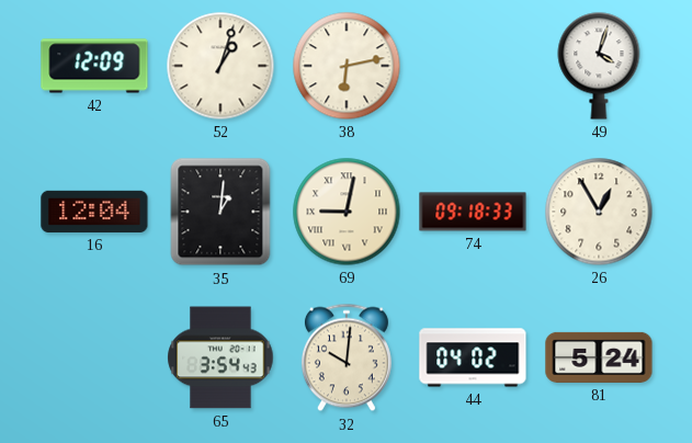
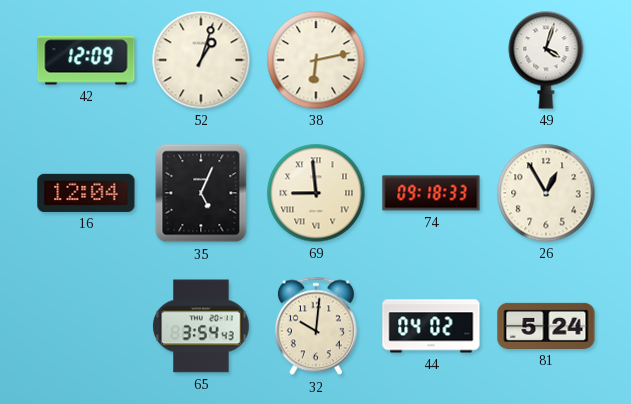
35: 1:01 -> 5:04
69: 9:02 -> 8:59
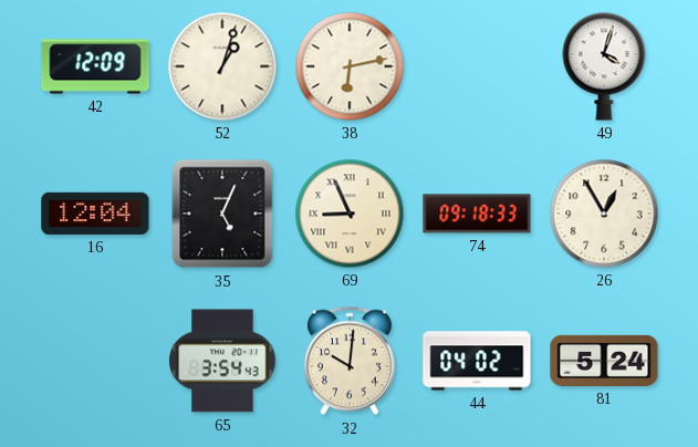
69: 8:59 -> 8:56
